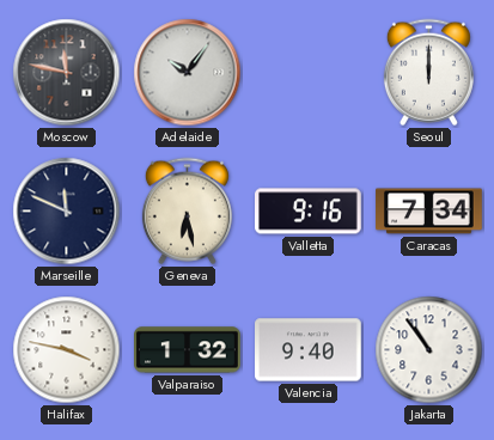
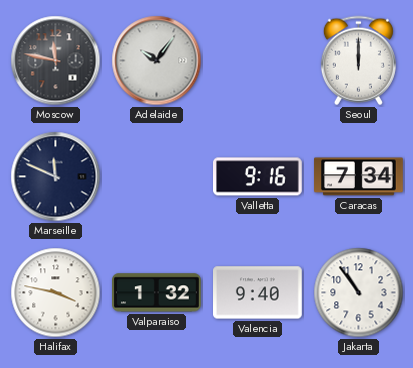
Geneva: 6:28 -> none
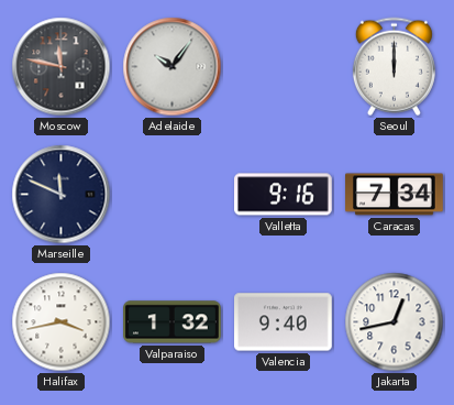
Halifax: 3:47 -> 3:43
Jakarta: 10:54 -> 12:43
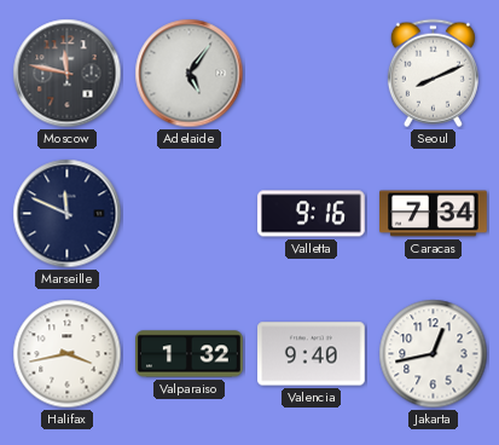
Adelaide: 10:06 -> 5:06
Seoul: 12:00 -> 8:11
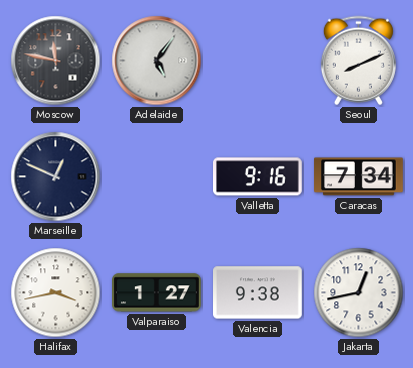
Marseille: 11:49 -> 12:49
Valparaiso: 1:32 -> 1:27
Valencia: 9:40 -> 9:38
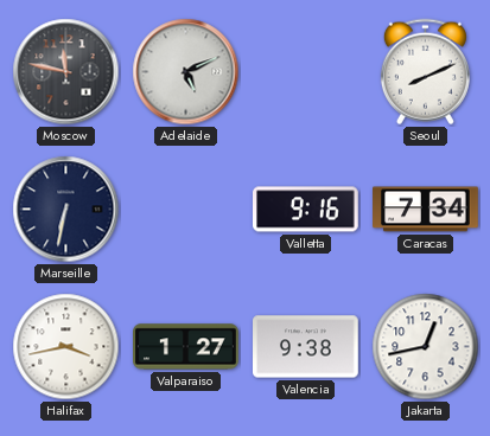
Adelaide: 5:06 -> 5:11
Marseille: 12:49 -> 6:32
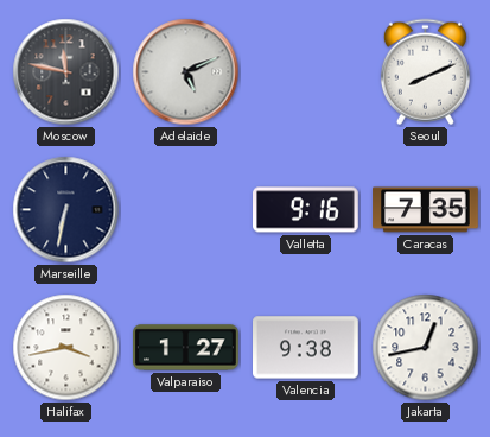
Caracas: 7:34 -> 7:35
